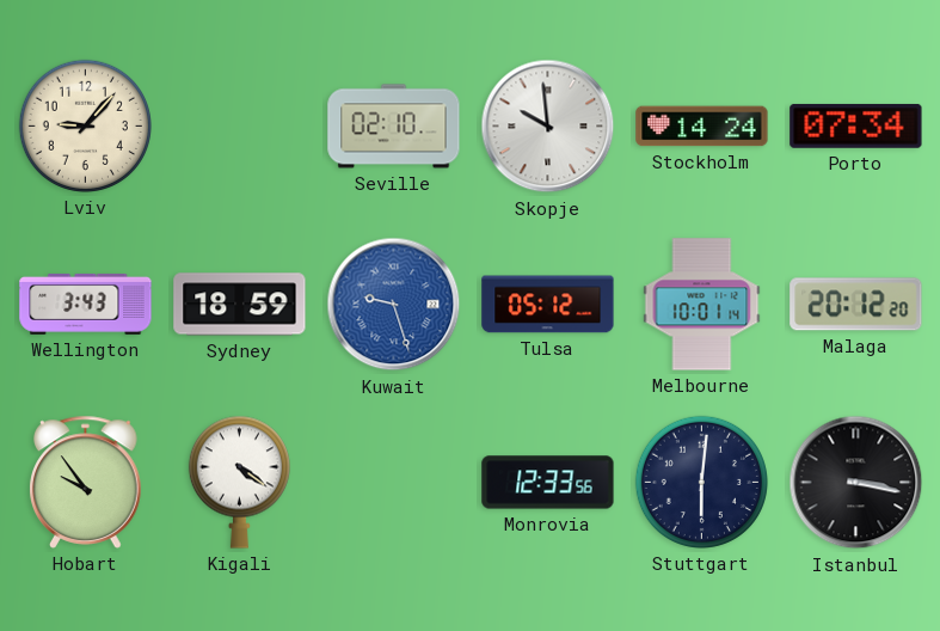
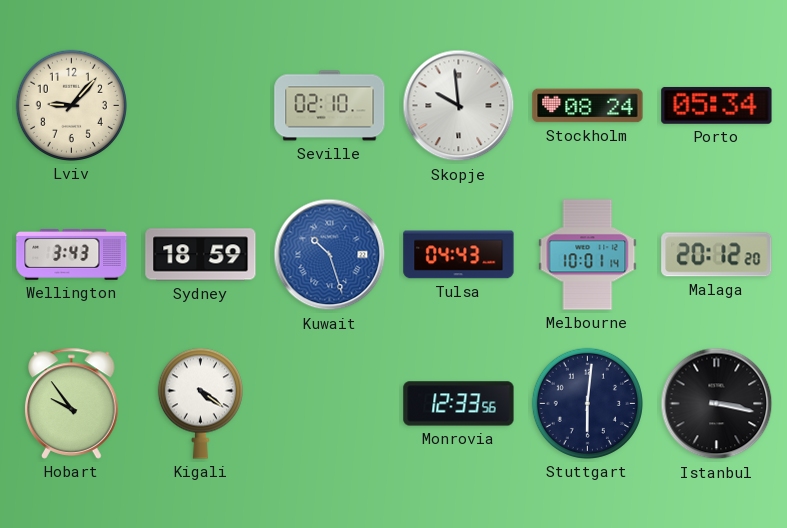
Stockholm: 14:24 -> 08:24
Porto: 07:34 -> 05:34
Kuwait: 9:27 -> 10:27
Tulsa: 05:12 -> 04:43
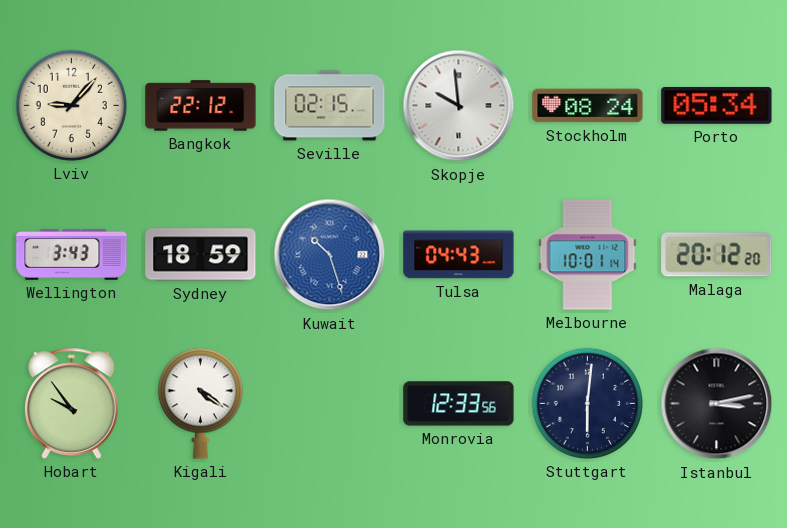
Bangkok: none -> 22:12
Seville: 02:10 -> 02:15
Istanbul: 3:17 -> 3:13
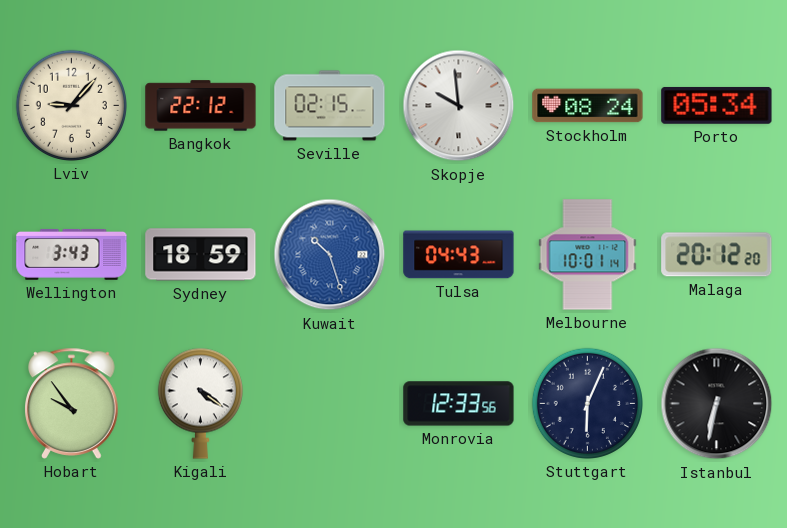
Stuttgart: 6:01 -> 6:04
Istanbul: 3:13 -> 6:32
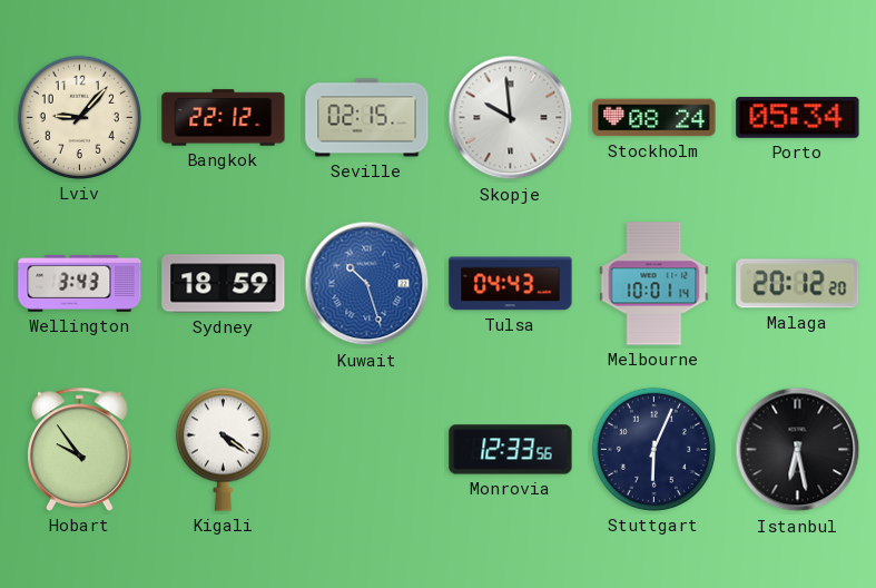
Istanbul: 6:32 -> 6:28
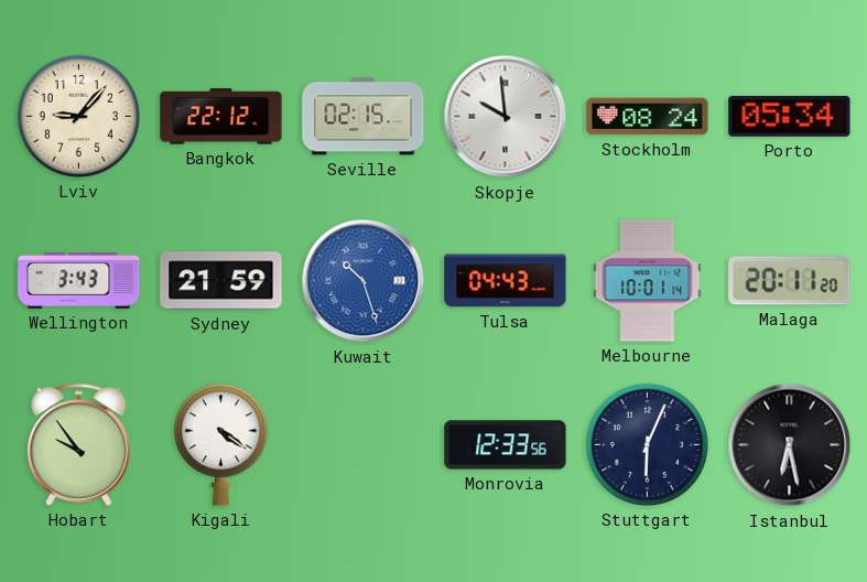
Sydney: 18:59 -> 21:59
Malaga: 20:12 -> 20:11
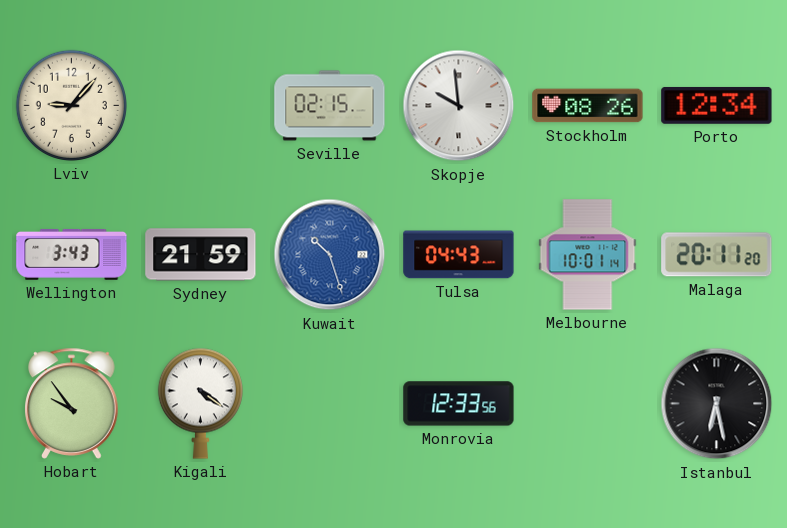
Bangkok: 22:12 -> none
Stockholm: 08:24 -> 08:26
Porto: 05:34 -> 12:34
Stuttgart: 6:04 -> none
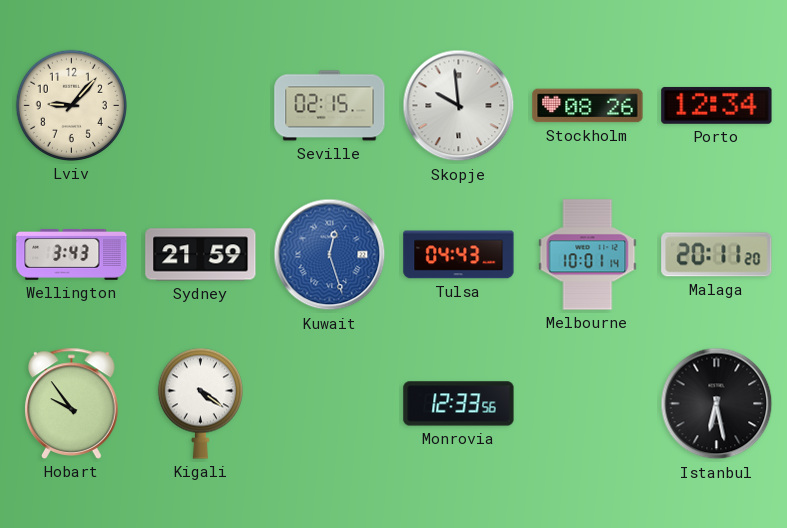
Kuwait: 10:27 -> 12:27
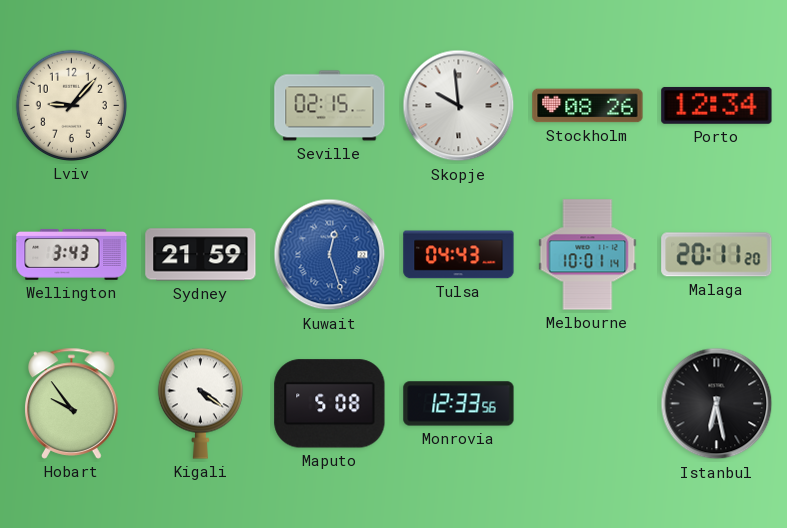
Maputo: none -> 5:08
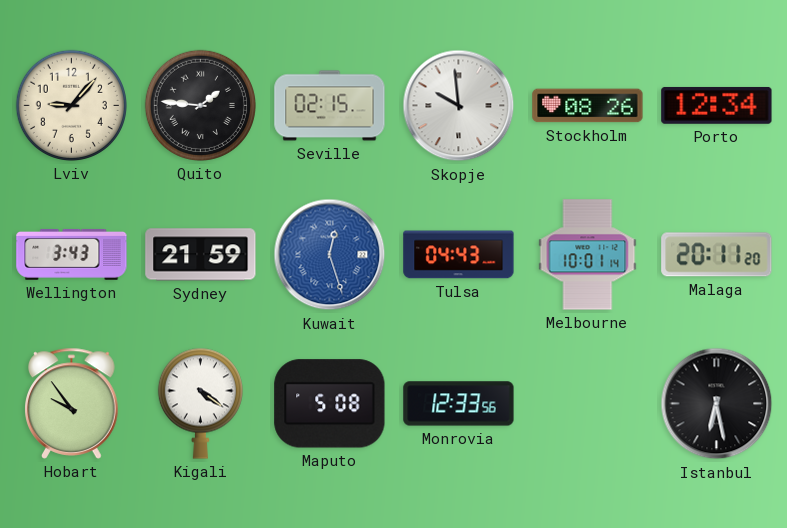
Quito: none -> 1:46
